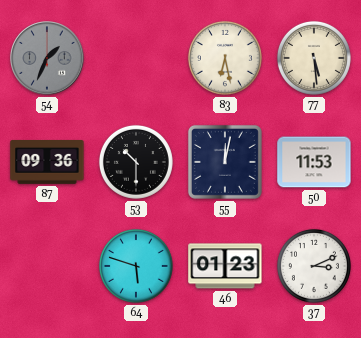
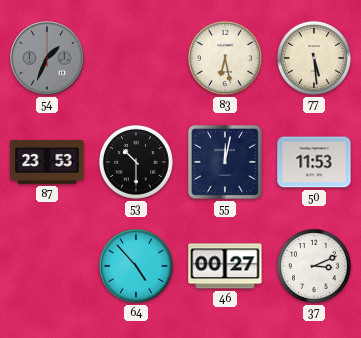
87: 09:36 -> 23:53
64: 5:48 -> 4:53
46: 01:23 -> 00:27
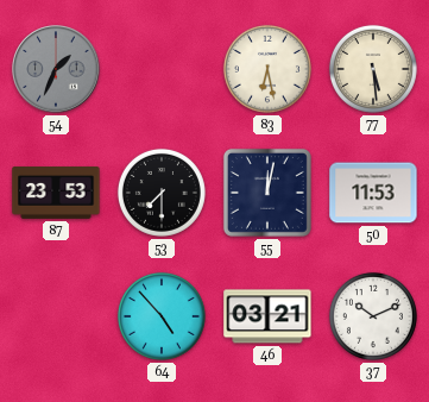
53: 10:30 -> 7:30
46: 00:27 -> 03:21
37: 3:11 -> 10:11
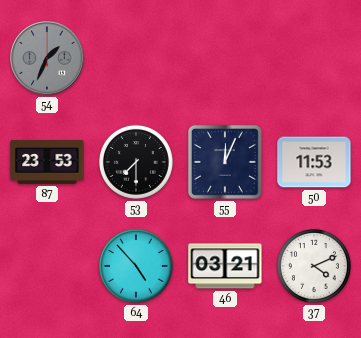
83: 6:28 -> none
77: 5:29 -> none
55: 12:02 -> 12:04
37: 10:11 -> 4:11
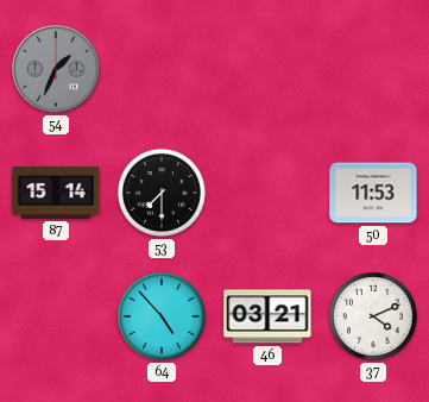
87: 23:53 -> 15:14
55: 12:04 -> none
